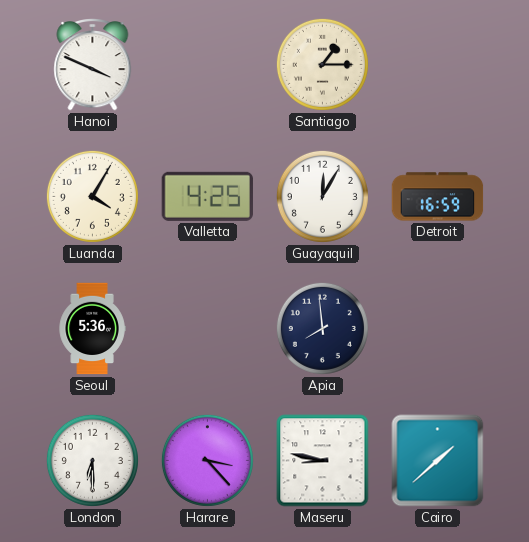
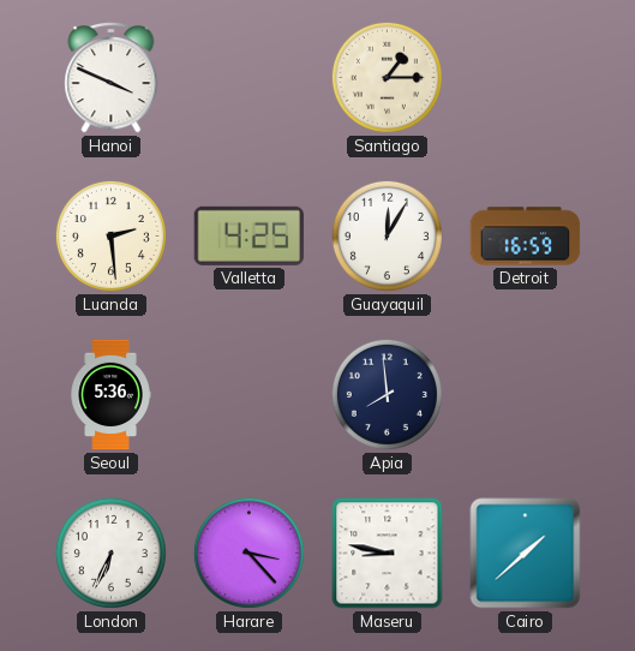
Luanda: 4:05 -> 2:29
London: 6:30 -> 6:34
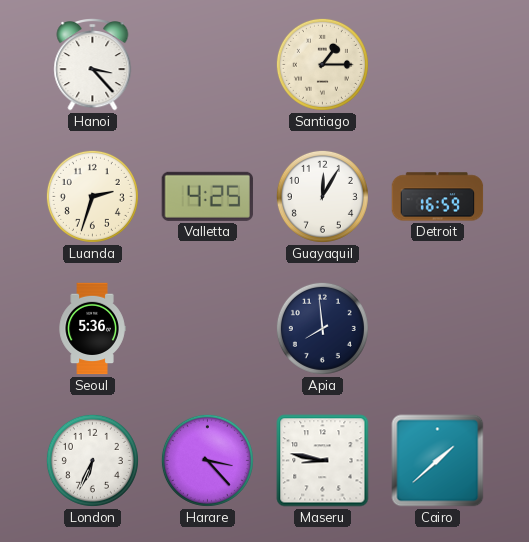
Hanoi: 3:49 -> 3:23
Luanda: 2:29 -> 2:33
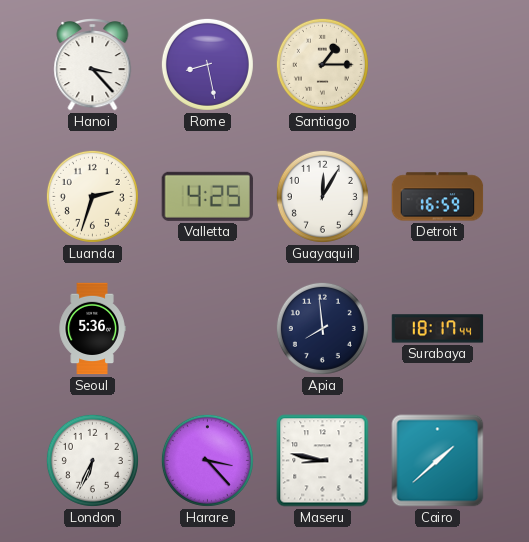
Rome: none -> 8:28
Surabaya: none -> 18:17
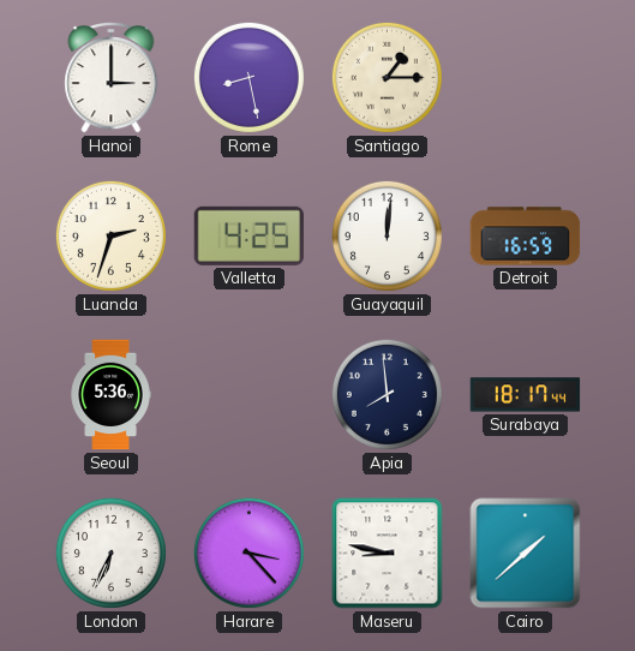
Hanoi: 3:23 -> 3:00
Guayaquil: 12:05 -> 12:01
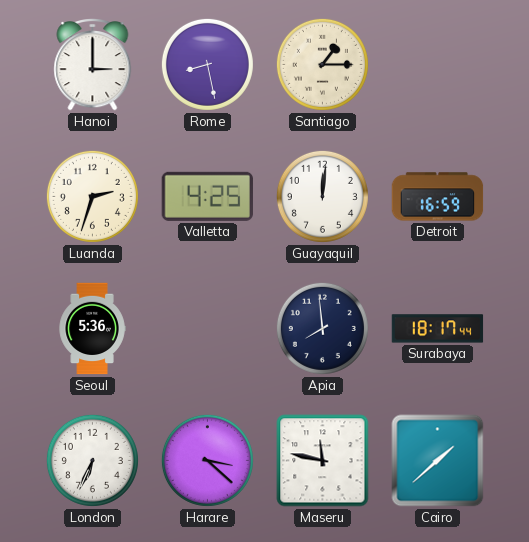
Harare: 3:23 -> 3:22
Maseru: 8:47 -> 11:47
